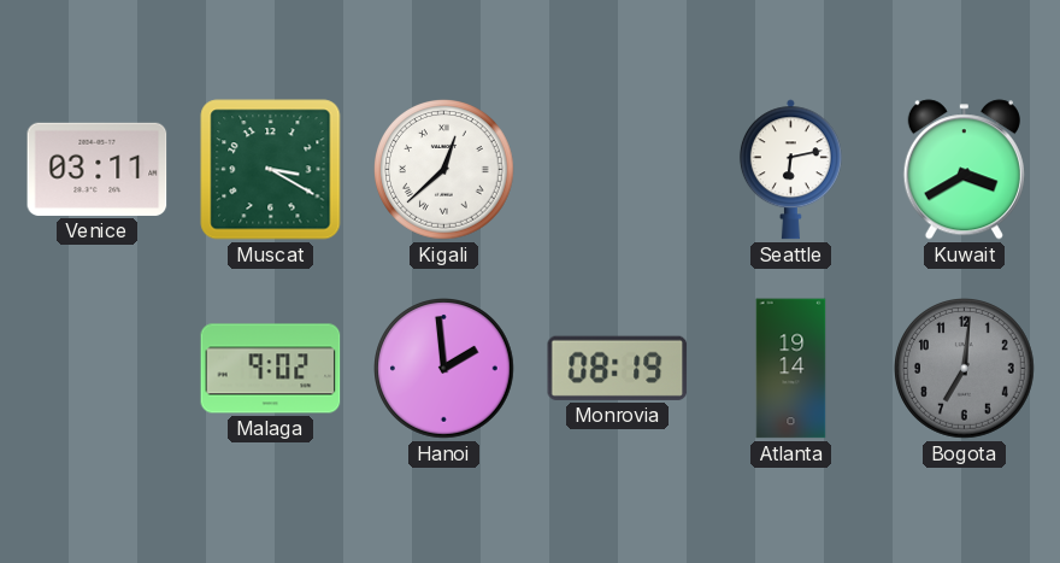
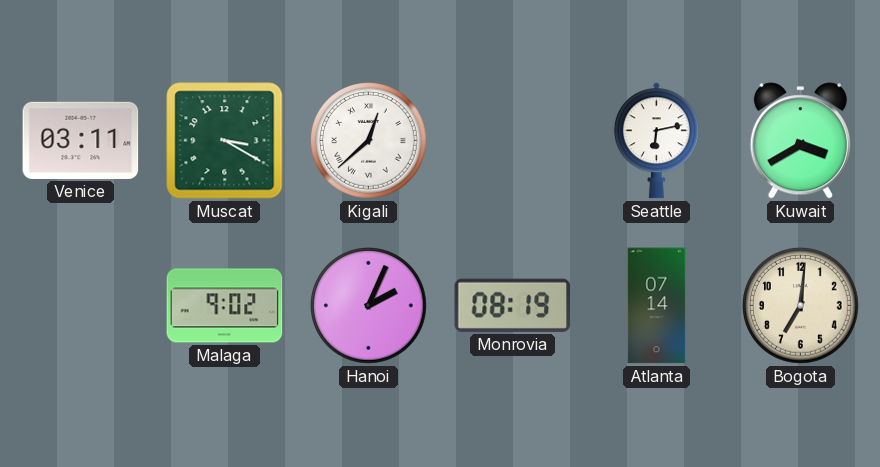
Hanoi: 1:59 -> 2:04
Atlanta: 19:14 -> 07:14
Bogota dial: grey -> cream
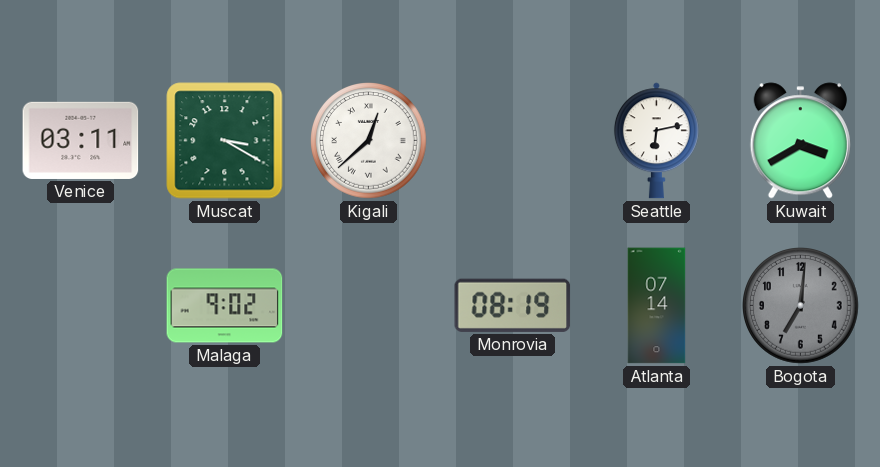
Hanoi: 2:04 -> none
Bogota dial: cream -> grey
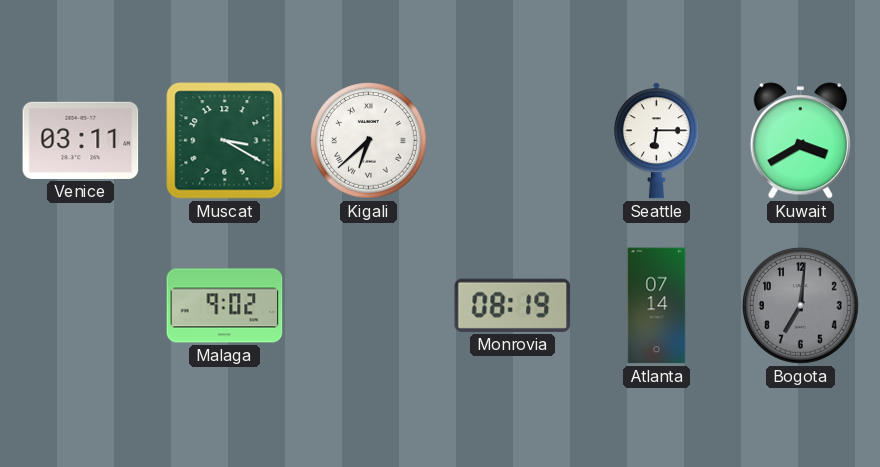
Kigali: 12:38 -> 6:38
Seattle: 6:13 -> 6:15
